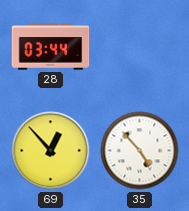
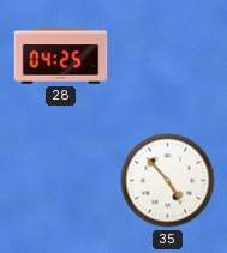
28: 03:44 -> 04:25
69: 12:53 -> none
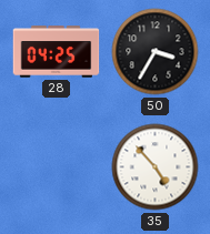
50: none -> 3:35
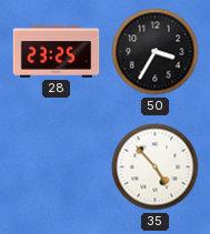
28: 04:25 -> 23:25
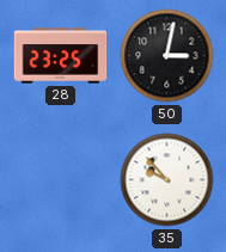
50: 3:35 -> 3:02
35: 4:53 -> 9:53
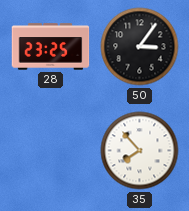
50: 3:02 -> 3:06
35: 9:53 -> 7:53
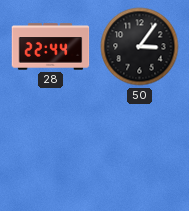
28: 23:25 -> 22:44
35: 7:53 -> none
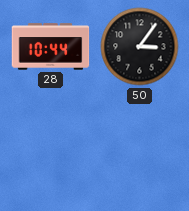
28: 22:44 -> 10:44
